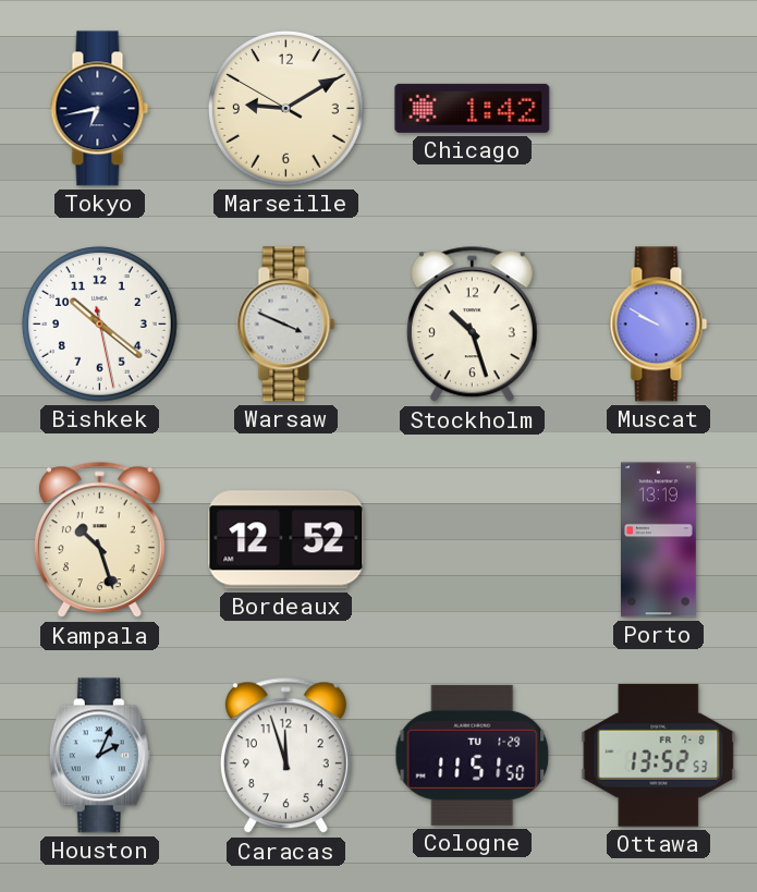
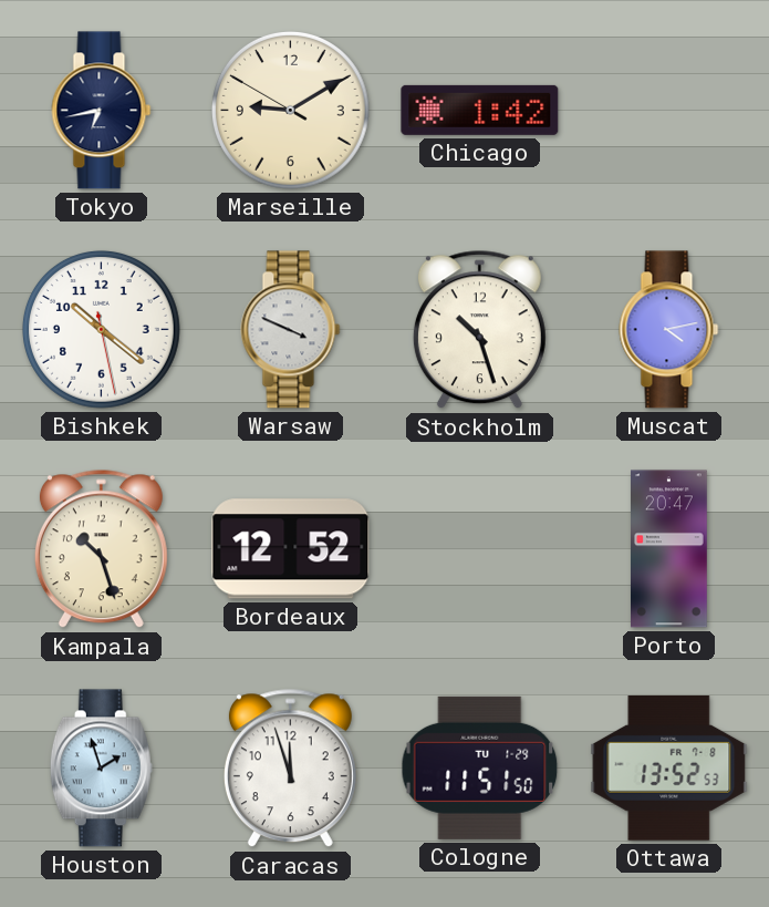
Muscat: 9:50 -> 4:13
Porto: 13:19 -> 20:47
Houston: 2:04 -> 1:57
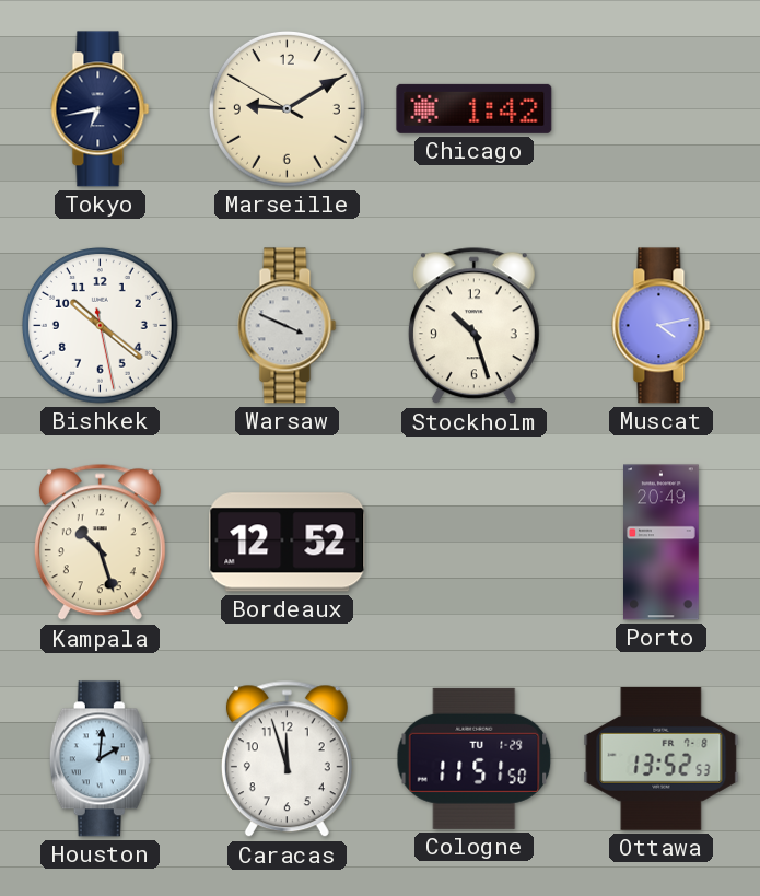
Porto: 20:47 -> 20:49
Houston: 1:57 -> 2:01
